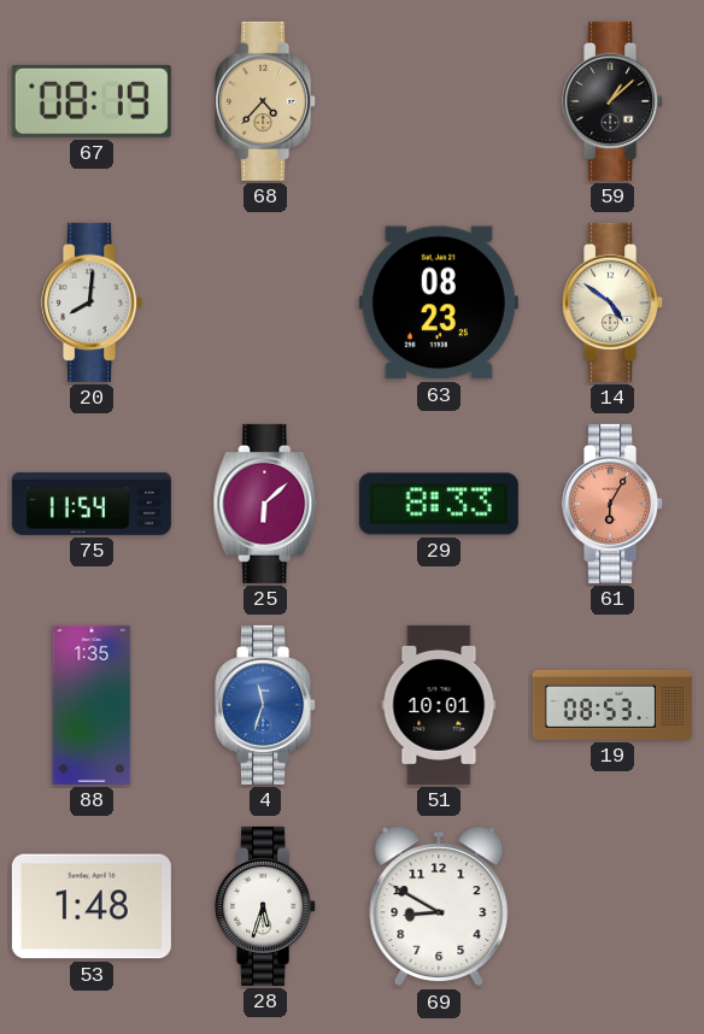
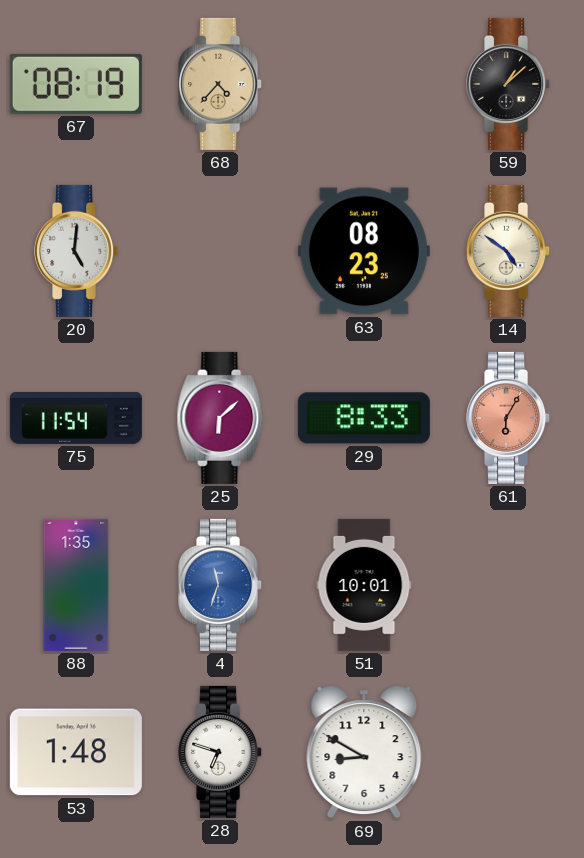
20: 8:01 -> 5:01
19: 08:53 -> none
28: 5:33 -> 6:48
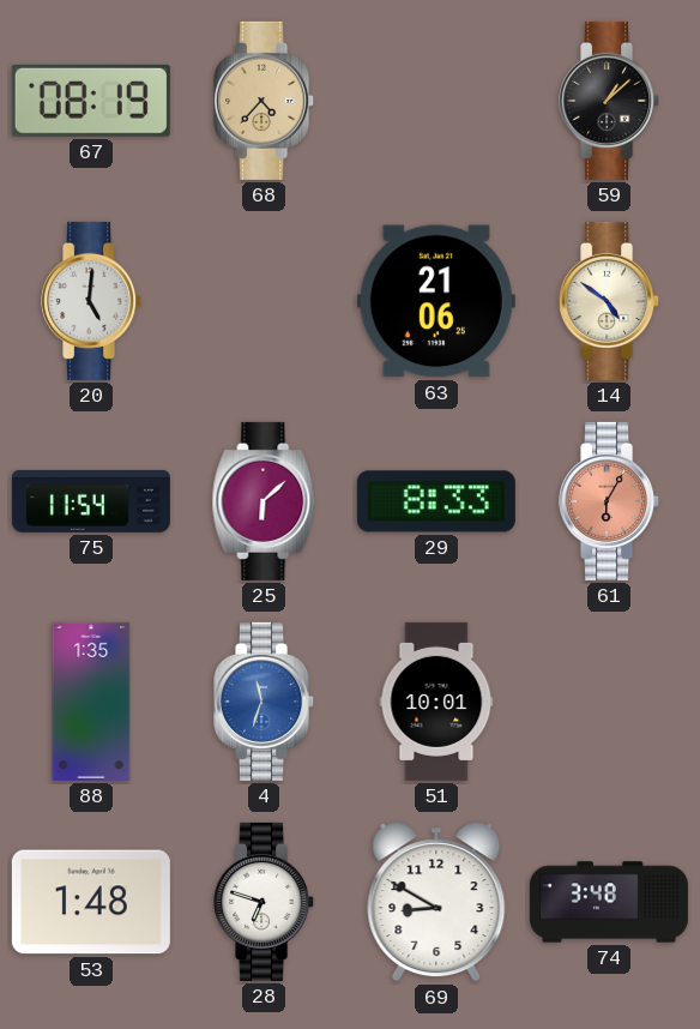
63: 08:23 -> 21:06
74: none -> 3:48
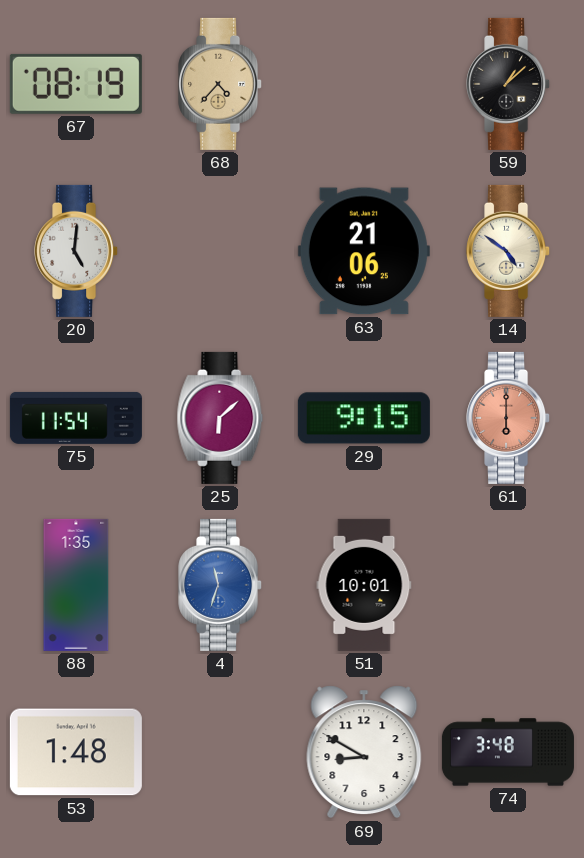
29: 8:33 -> 9:15
61: 6:05 -> 6:00
28: 6:48 -> none
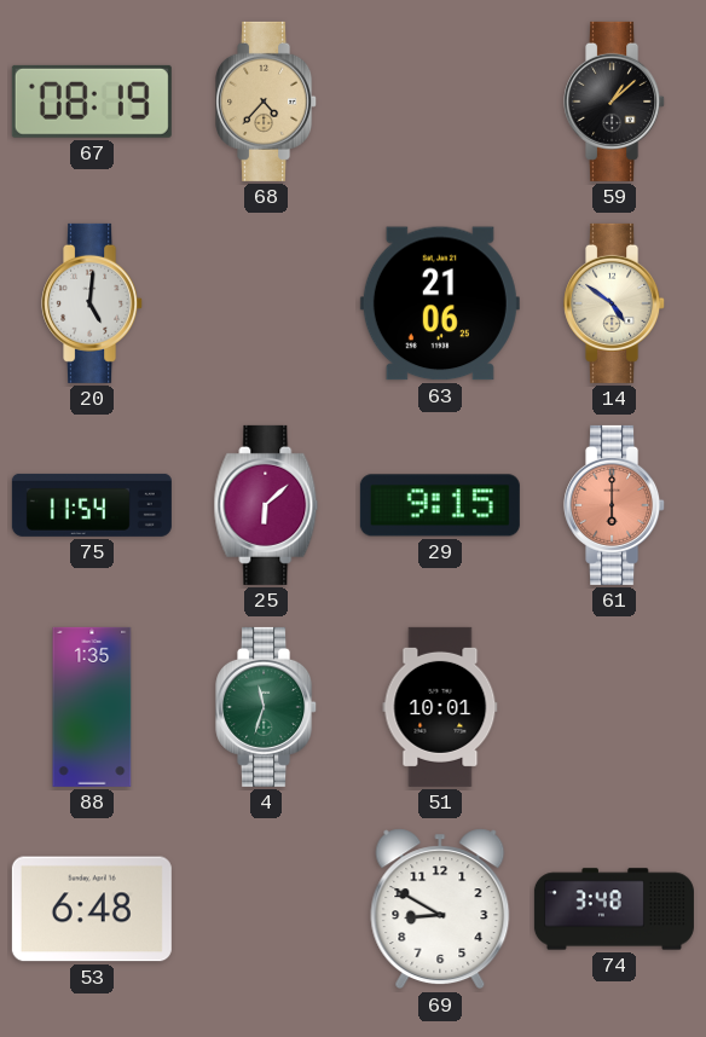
4 dial: blue -> green
53: 1:48 -> 6:48
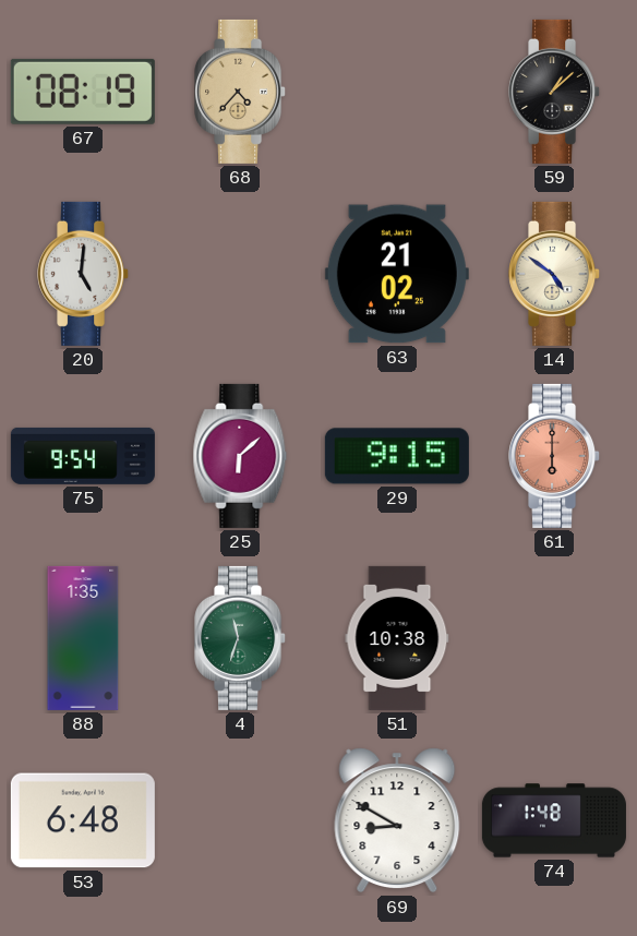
63: 21:06 -> 21:02
75: 11:54 -> 9:54
51: 10:01 -> 10:38
74: 3:48 -> 1:48
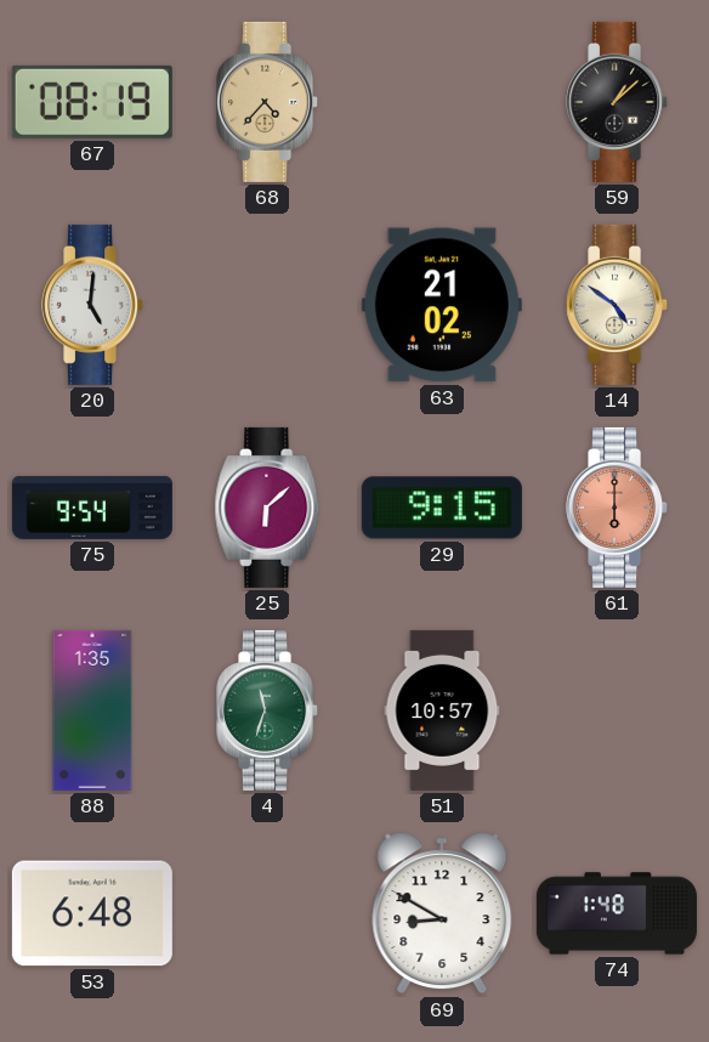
51: 10:38 -> 10:57
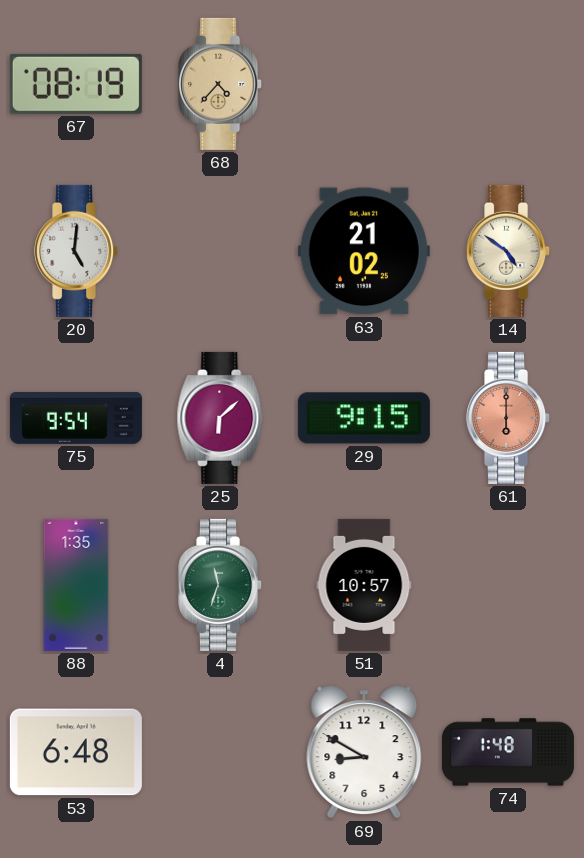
59: 1:08 -> none
